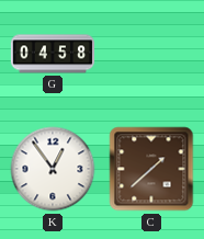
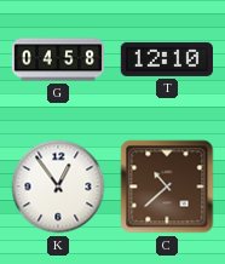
T: none -> 12:10
C: 1:38 -> 10:38
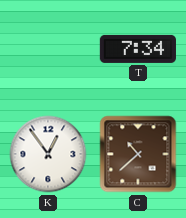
G: 04:58 -> none
T: 12:10 -> 7:34
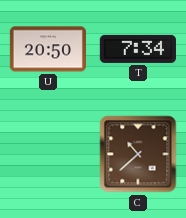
U: none -> 20:50
K: 12:54 -> none
